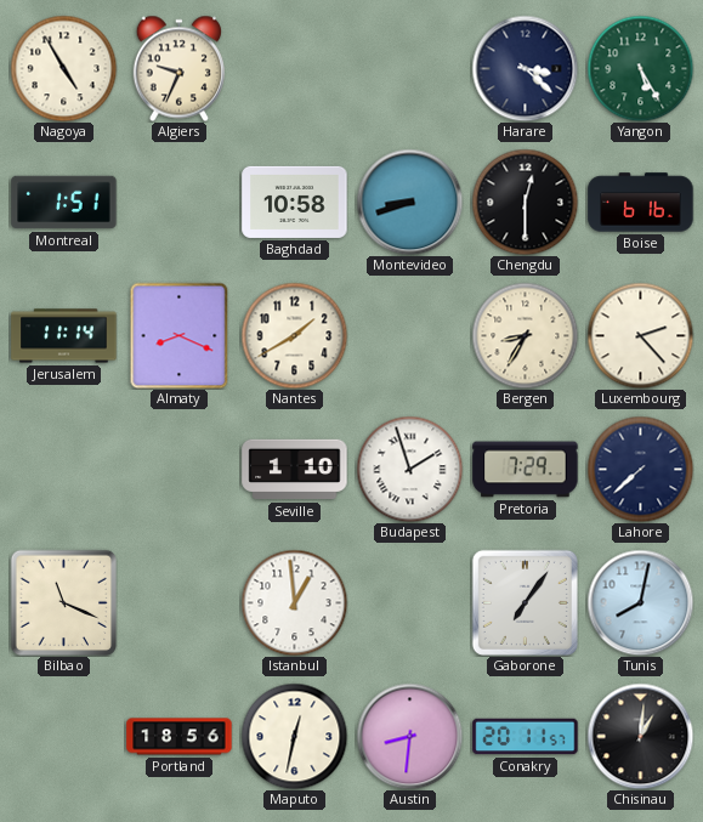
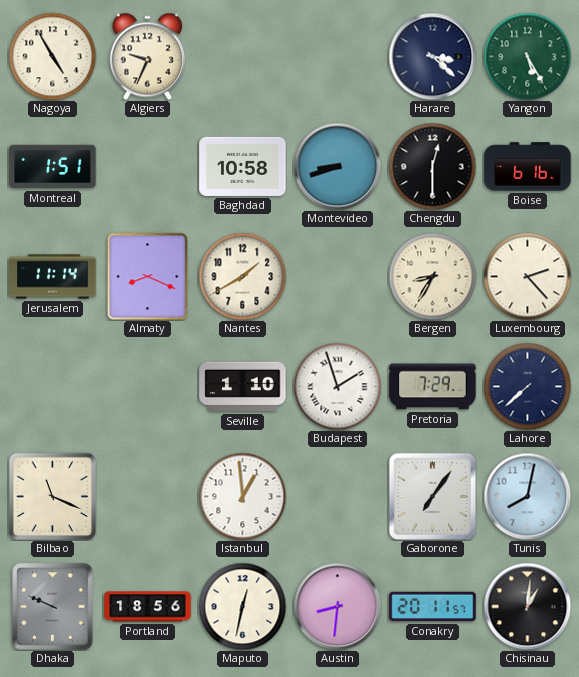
Dhaka: none -> 9:49
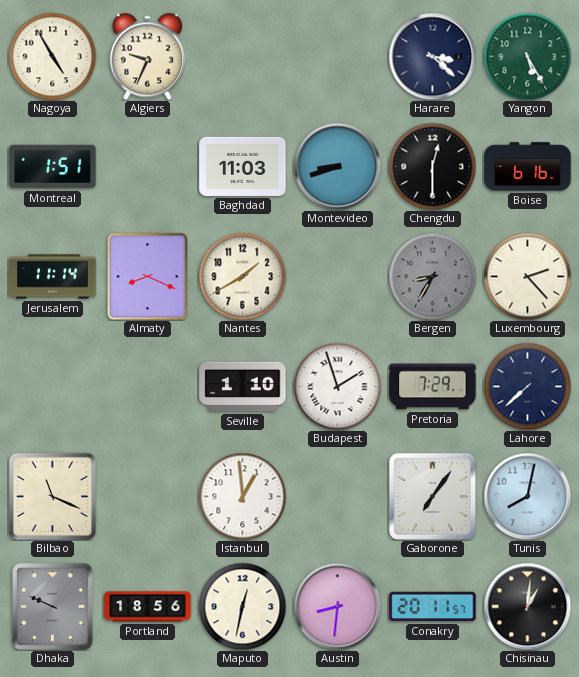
Baghdad: 10:58 -> 11:03
Bergen dial: cream -> grey
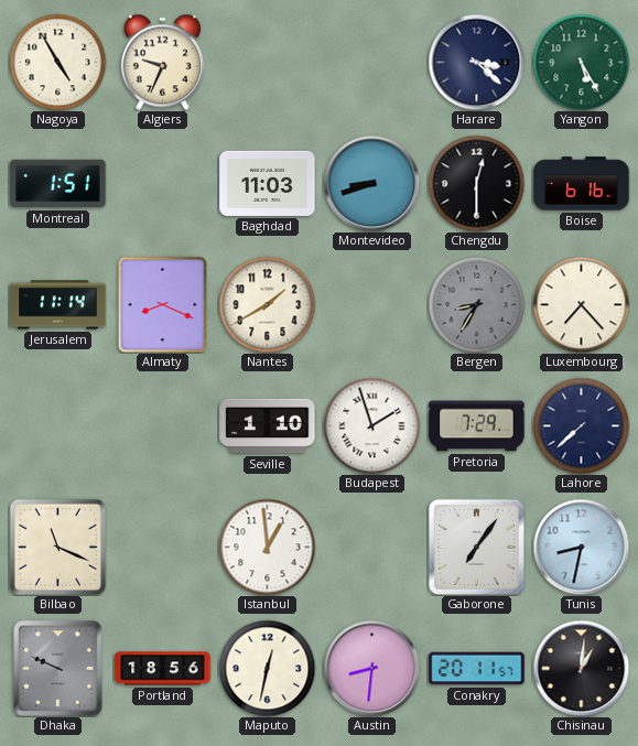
Luxembourg: 2:23 -> 7:23
Tunis: 8:02 -> 8:32
